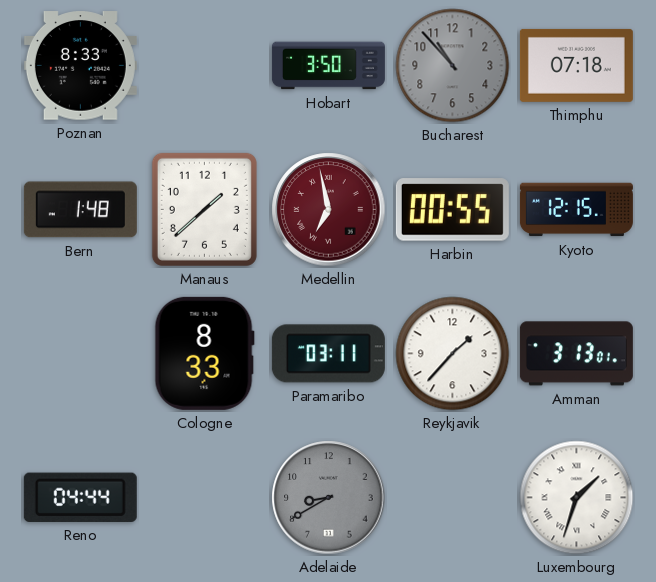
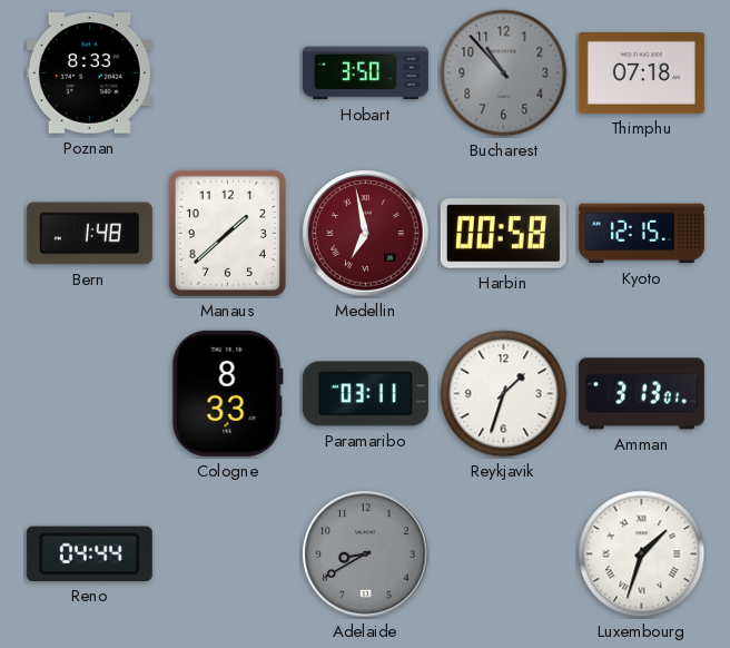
Harbin: 00:55 -> 00:58
Reykjavik: 1:37 -> 1:33
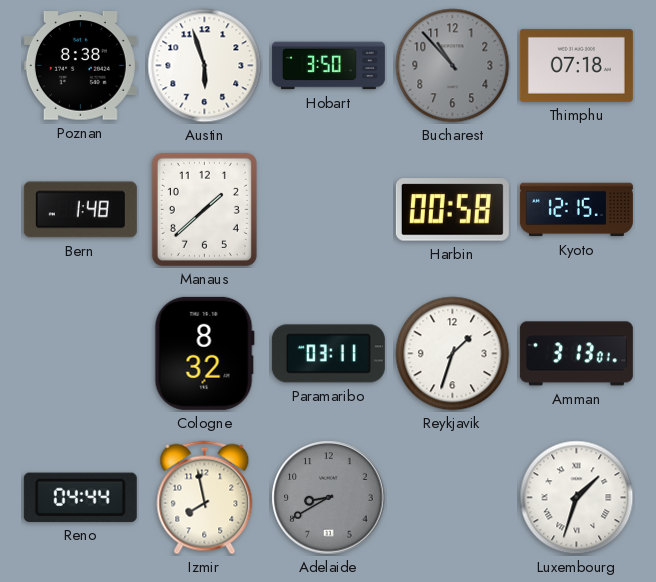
Poznan: 8:33 -> 8:38
Austin: none -> 5:57
Medellin: 6:58 -> none
Cologne: 8:33 -> 8:32
Izmir: none -> 7:58
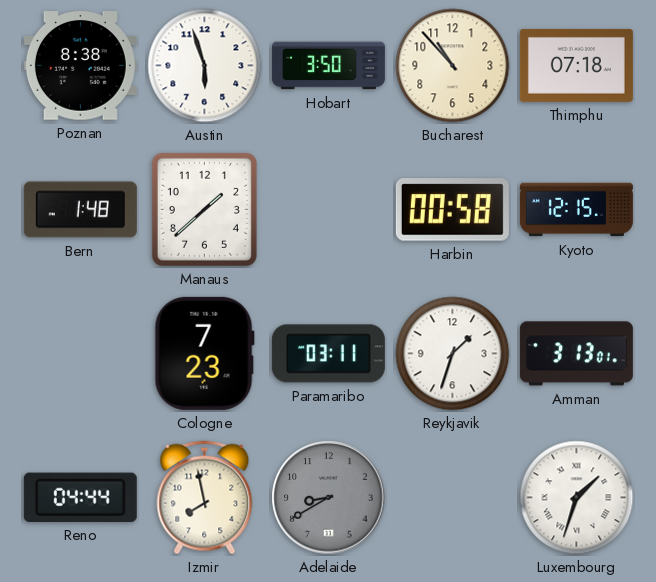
Bucharest dial: grey -> cream
Cologne: 8:32 -> 7:23
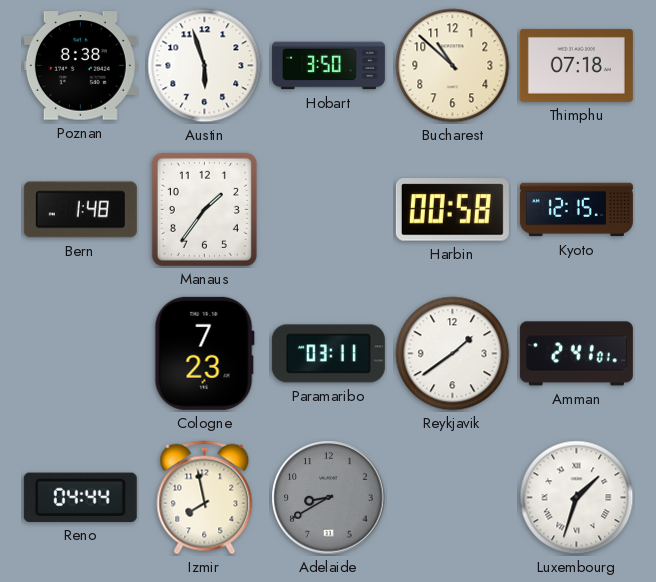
Bucharest: 10:53 -> 10:52
Manaus: 1:38 -> 1:36
Reykjavik: 1:33 -> 1:39
Amman: 3:13 -> 2:41
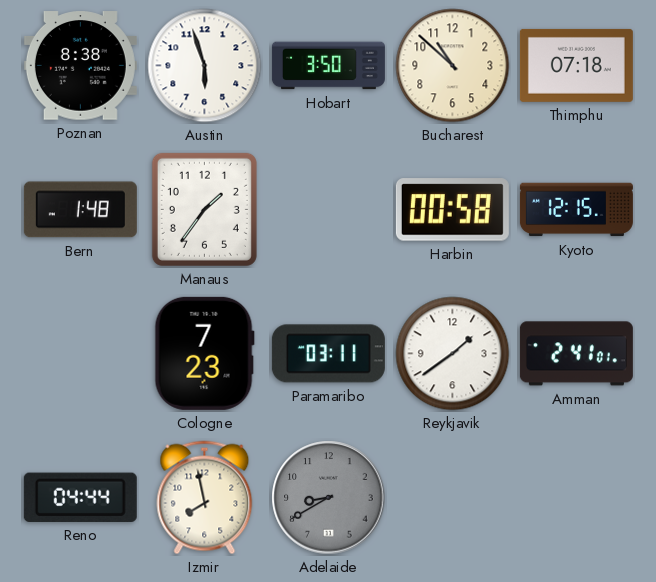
Luxembourg: 1:33 -> none
